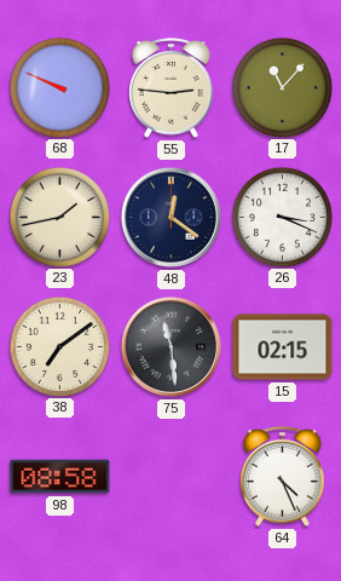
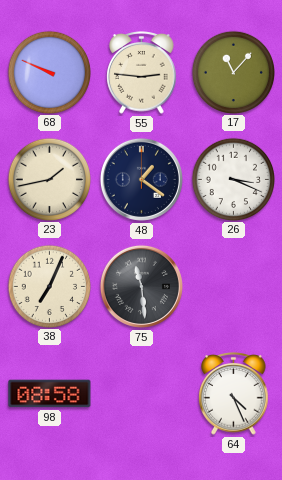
48: 12:21 -> 1:21
38: 7:09 -> 7:04
15: 02:15 -> none
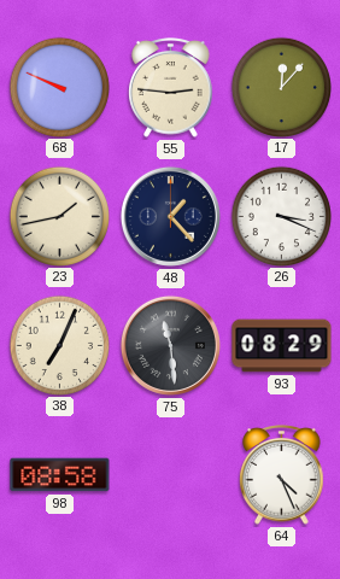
17: 11:07 -> 12:07
48: 1:21 -> 1:23
93: none -> 08:29
